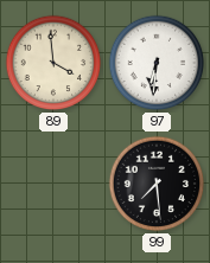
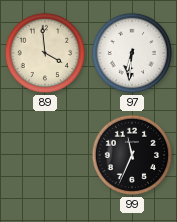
99: 7:29 -> 11:34
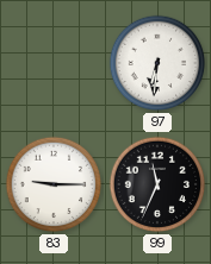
89: 3:59 -> none
83: none -> 9:15
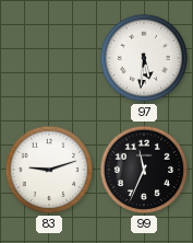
97: 6:31 -> 5:31
83: 9:15 -> 9:12
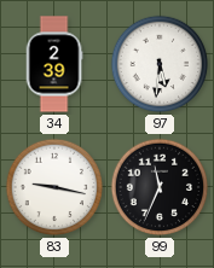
34: none -> 2:39
83: 9:12 -> 9:17
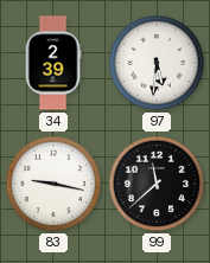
99: 11:34 -> 11:38
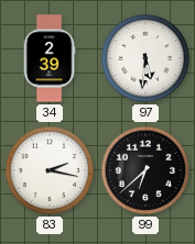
83: 9:17 -> 2:17
99: 11:38 -> 6:38
